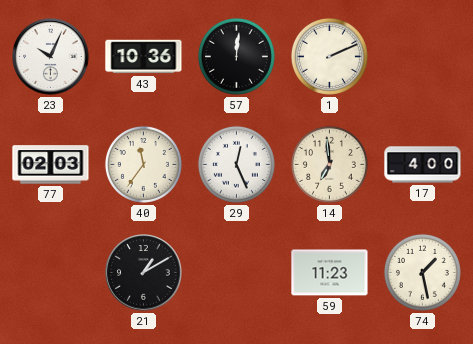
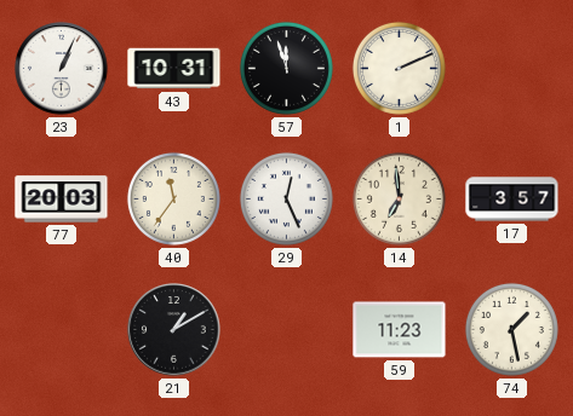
23: 10:04 -> 1:04
43: 10:36 -> 10:31
57: 12:01 -> 11:57
77: 02:03 -> 20:03
17: 4:00 -> 3:57
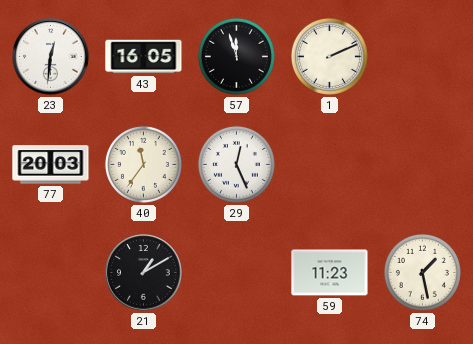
23: 1:04 -> 12:31
43: 10:31 -> 16:05
14: 6:59 -> none
17: 3:57 -> none
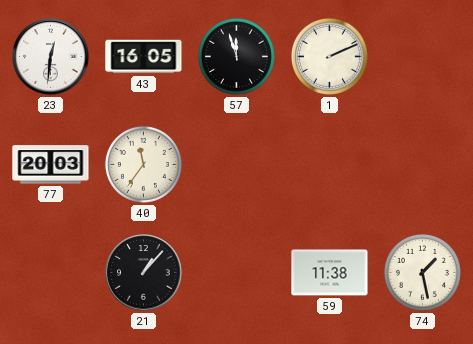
29: 12:26 -> none
21: 1:10 -> 1:07
59: 11:23 -> 11:38
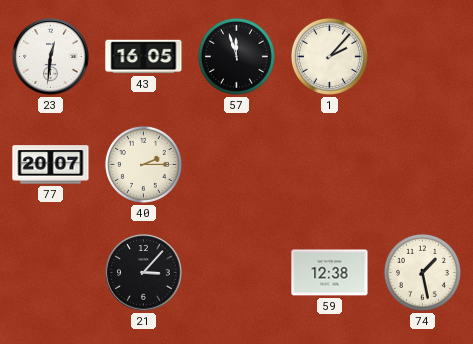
1: 2:11 -> 2:07
77: 20:03 -> 20:07
40: 11:36 -> 2:15
21: 1:07 -> 3:07
59: 11:38 -> 12:38
